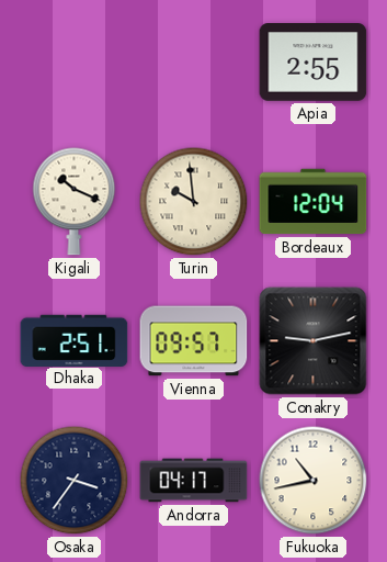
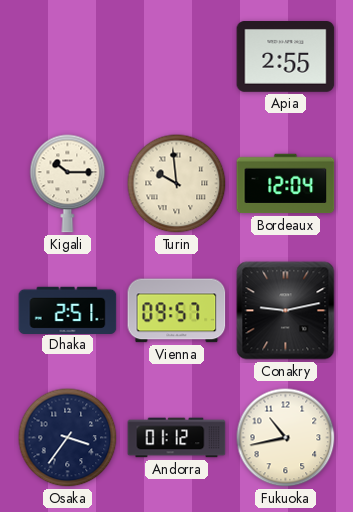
Kigali: 10:19 -> 10:15
Andorra: 04:17 -> 01:12
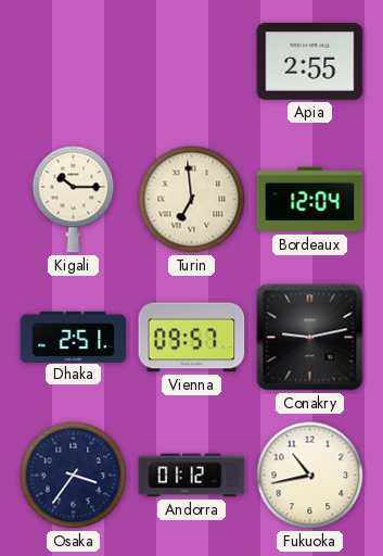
Turin: 9:59 -> 6:59
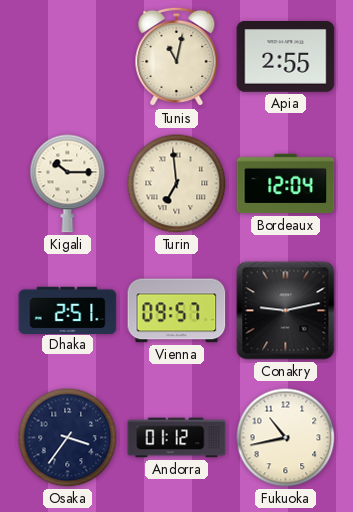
Tunis: none -> 11:02
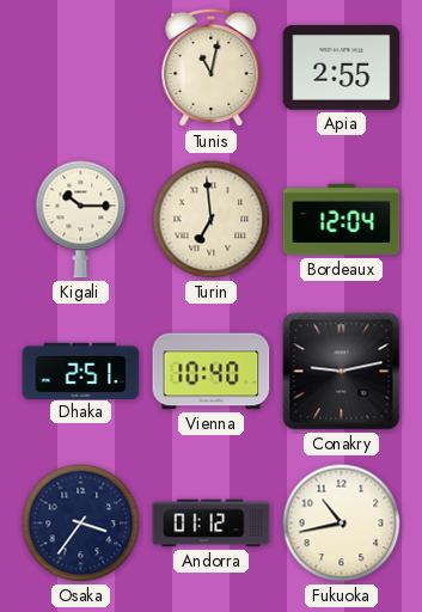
Vienna: 09:57 -> 10:40
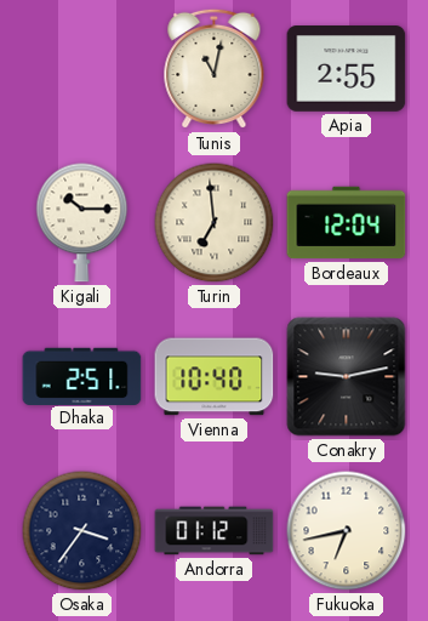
Fukuoka: 10:43 -> 6:43
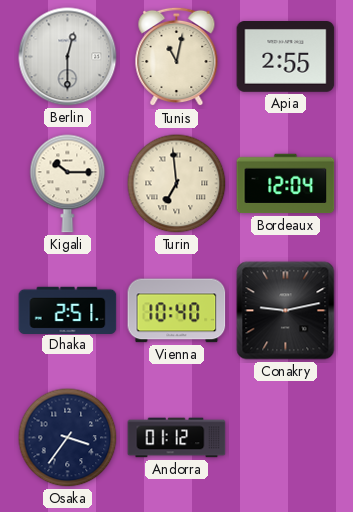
Berlin: none -> 12:30
Fukuoka: 6:43 -> none
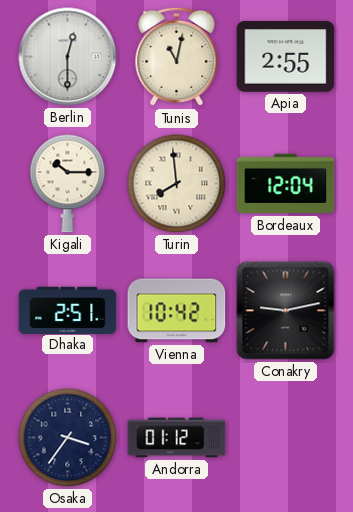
Turin: 6:59 -> 7:59
Vienna: 10:40 -> 10:42
